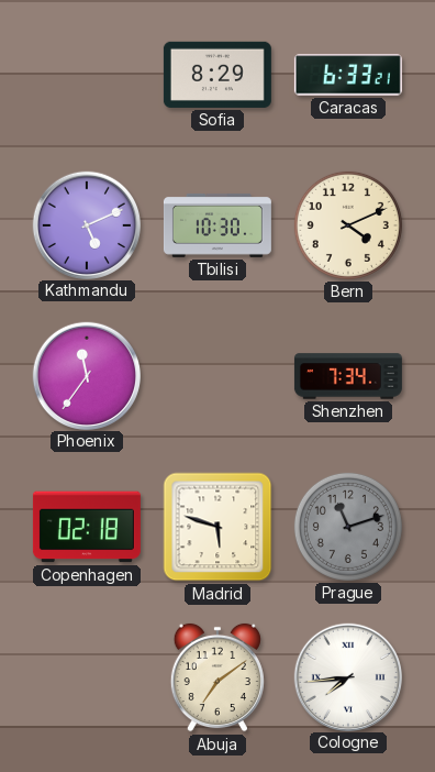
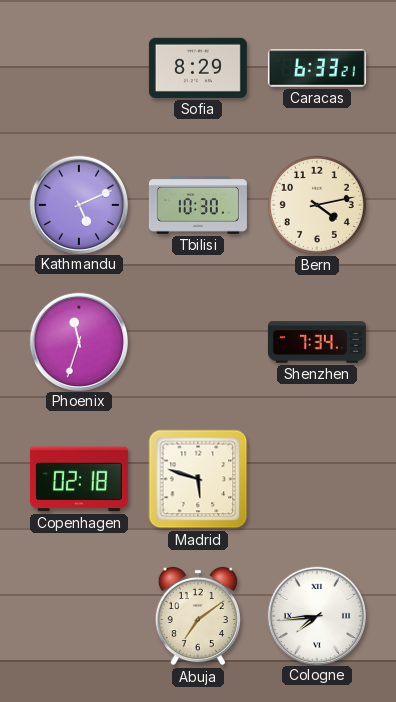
Bern: 4:11 -> 4:13
Phoenix: 11:36 -> 11:33
Prague: 11:12 -> none
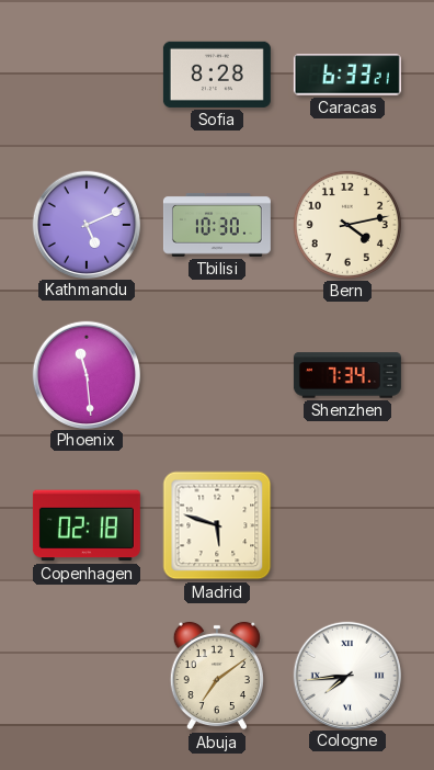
Sofia: 8:29 -> 8:28
Phoenix: 11:33 -> 11:29
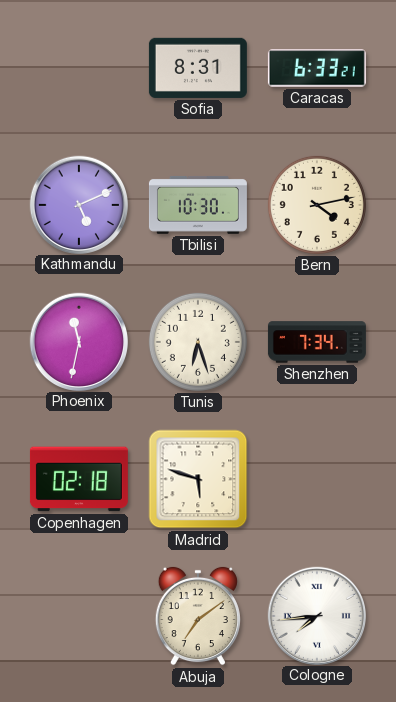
Sofia: 8:28 -> 8:31
Phoenix: 11:29 -> 11:32
Tunis: none -> 6:27
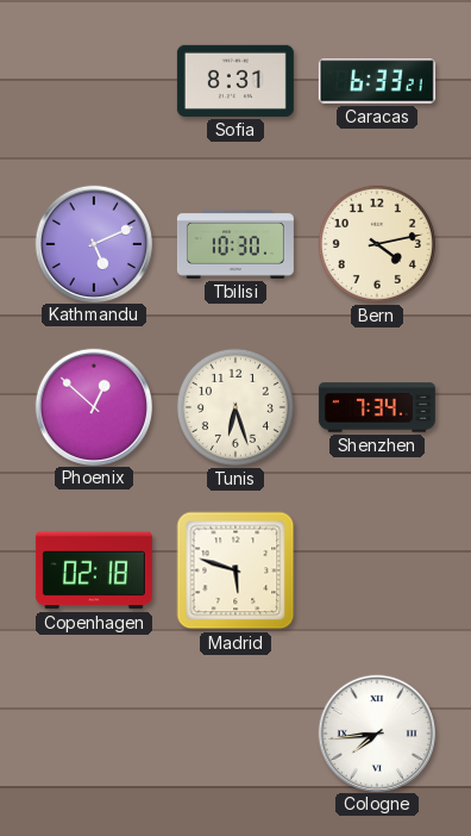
Phoenix: 11:32 -> 12:52
Abuja: 7:09 -> none
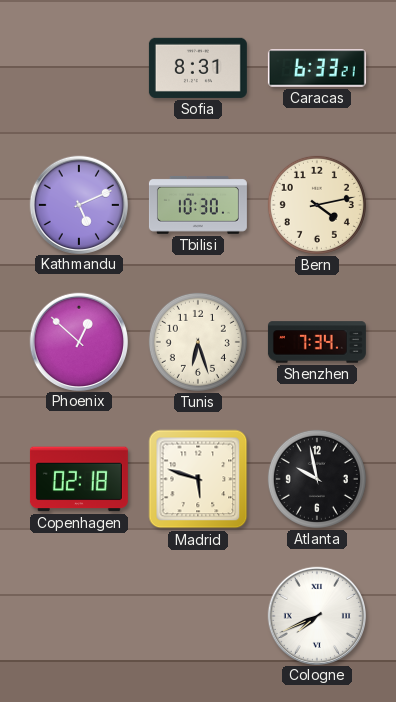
Atlanta: none -> 9:58
Cologne: 7:44 -> 7:41
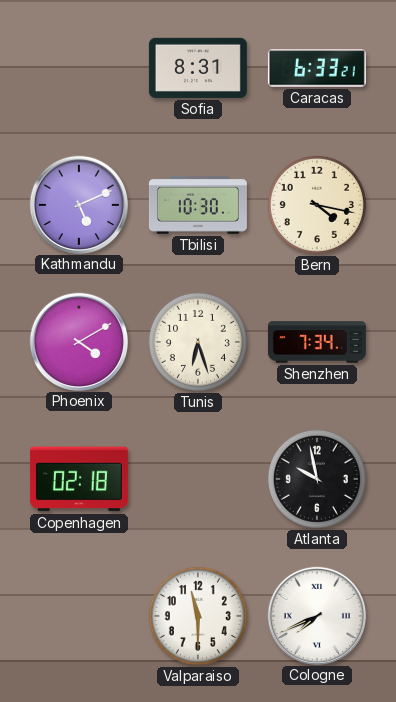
Bern: 4:13 -> 4:17
Phoenix: 12:52 -> 4:10
Madrid: 5:48 -> none
Valparaiso: none -> 11:30
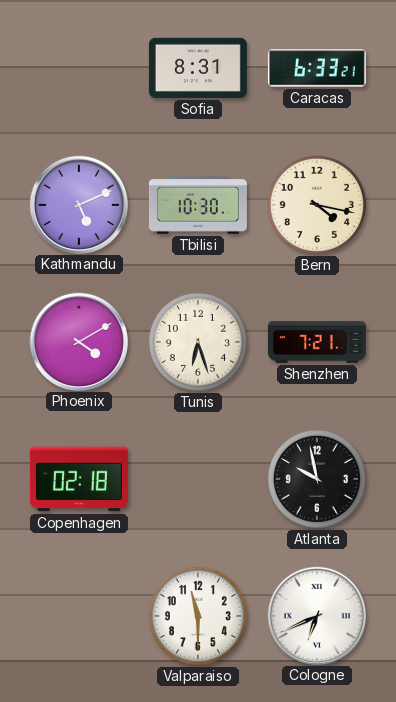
Shenzhen: 7:34 -> 7:21
Cologne: 7:41 -> 6:41
